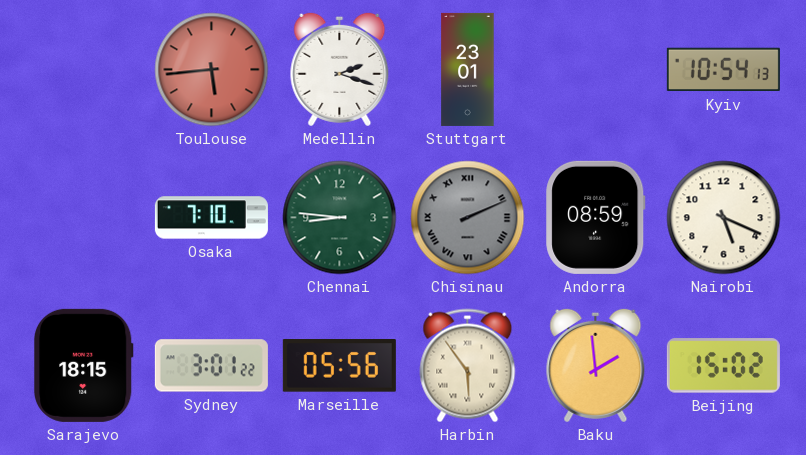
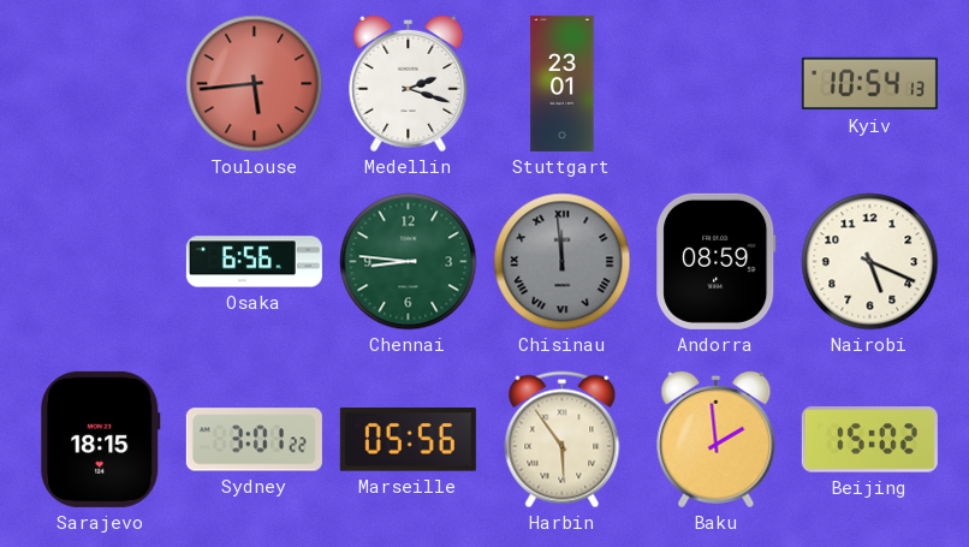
Osaka: 7:10 -> 6:56
Chisinau: 2:11 -> 11:59
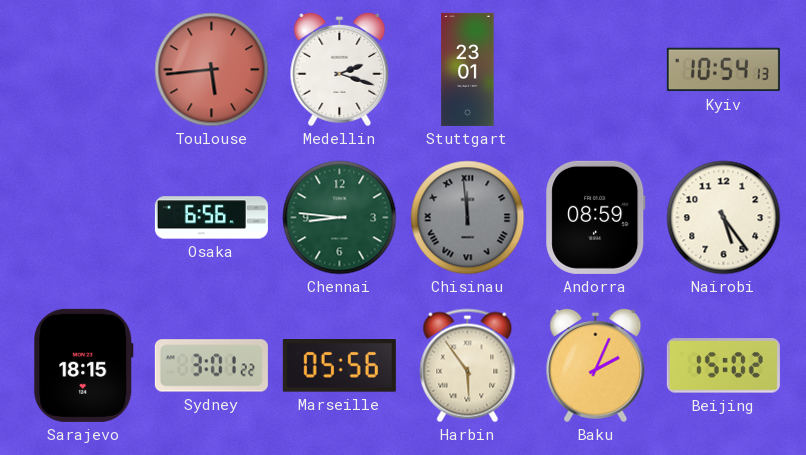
Nairobi: 5:19 -> 5:24
Baku: 1:59 -> 2:04
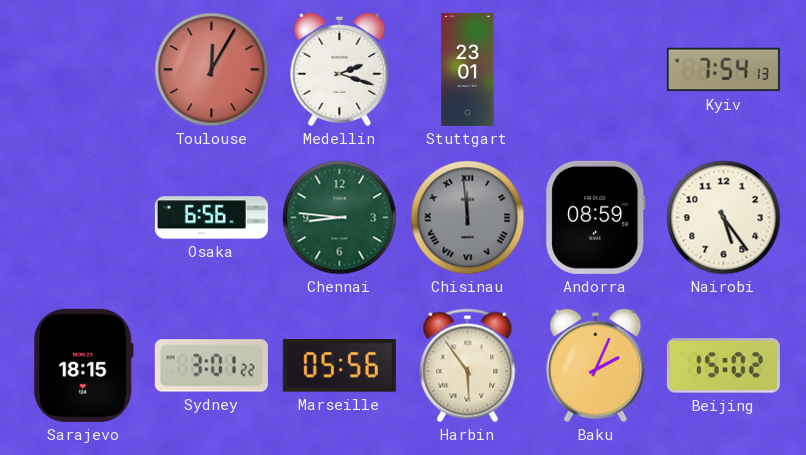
Toulouse: 5:44 -> 12:05
Kyiv: 10:54 -> 7:54
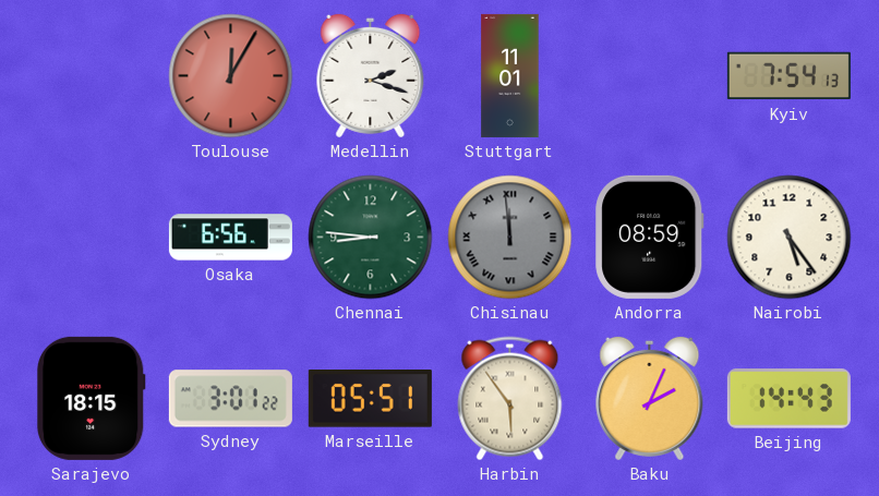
Stuttgart: 23:01 -> 11:01
Marseille: 05:56 -> 05:51
Beijing: 15:02 -> 14:43
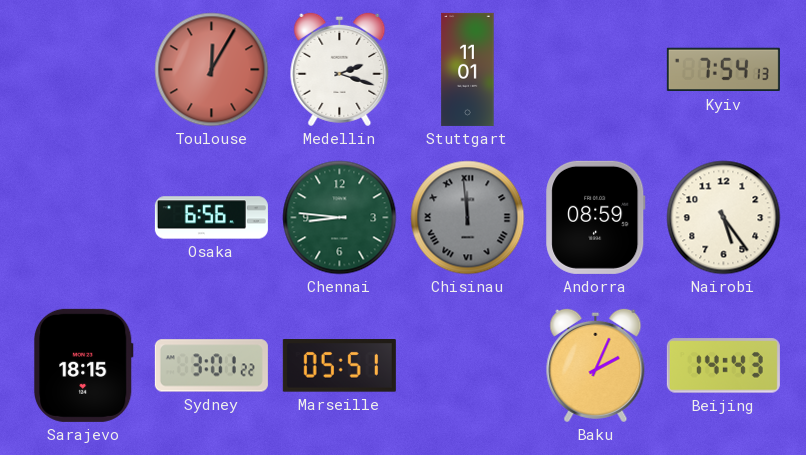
Harbin: 5:54 -> none
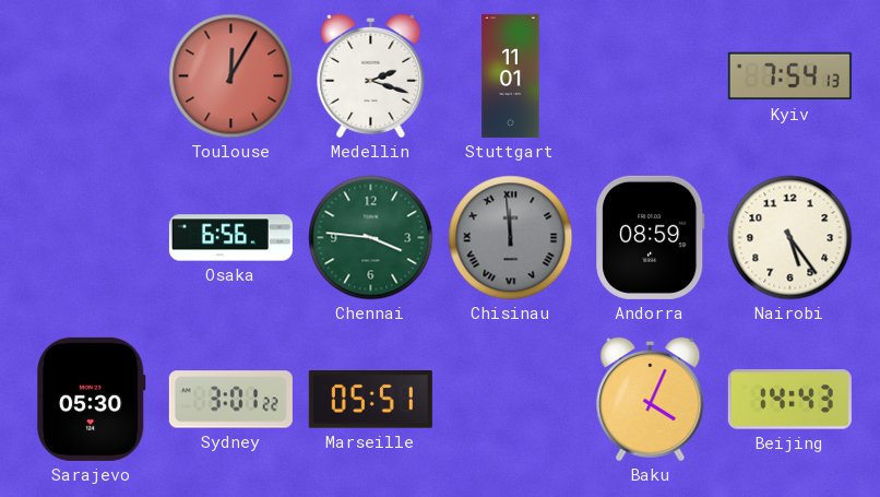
Chennai: 8:46 -> 3:46
Sarajevo: 18:15 -> 05:30
Baku: 2:04 -> 4:04
